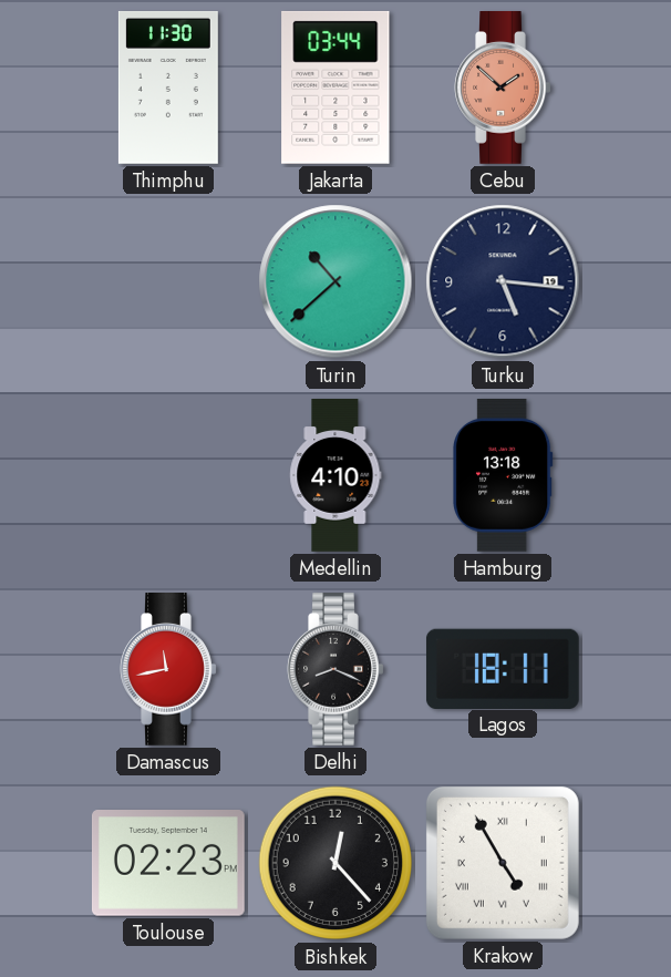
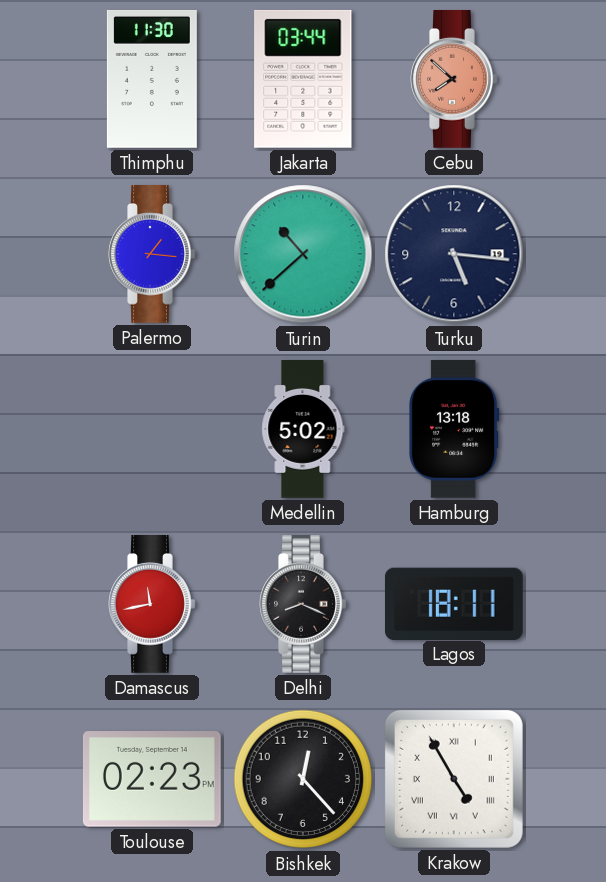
Cebu: 1:52 -> 7:52
Palermo: none -> 1:16
Medellin: 4:10 -> 5:02
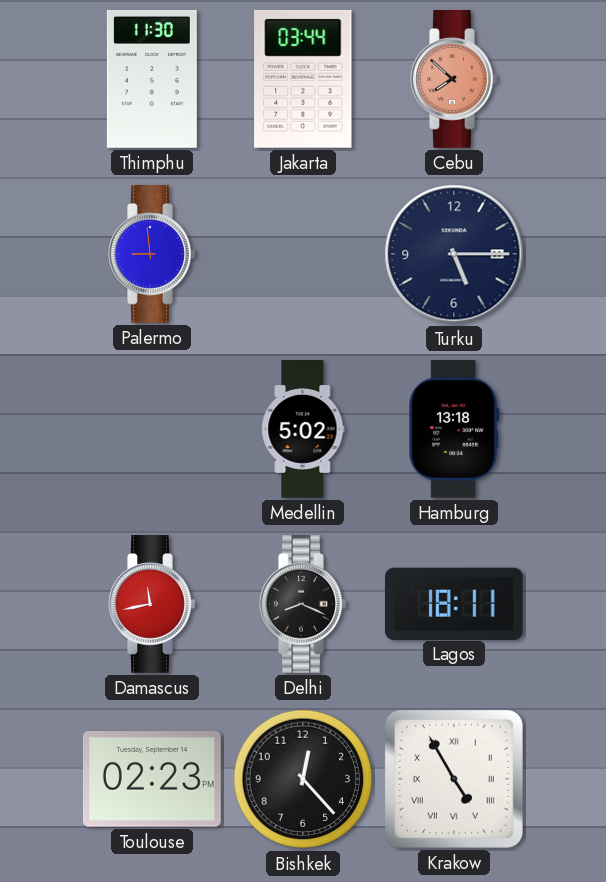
Palermo: 1:16 -> 8:59
Turin: 10:38 -> none
Turku: 5:16 -> 5:15
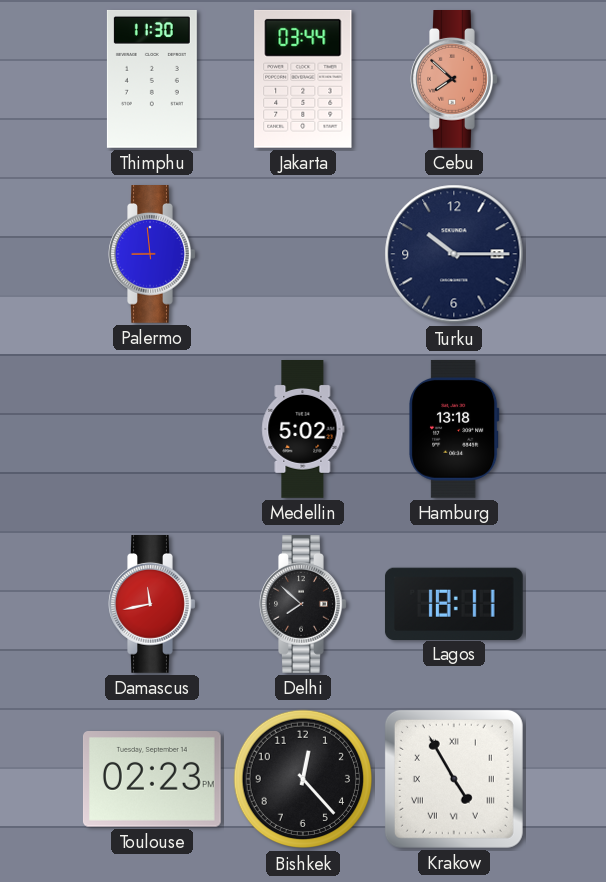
Turku: 5:15 -> 10:15
Delhi: 8:19 -> 7:52
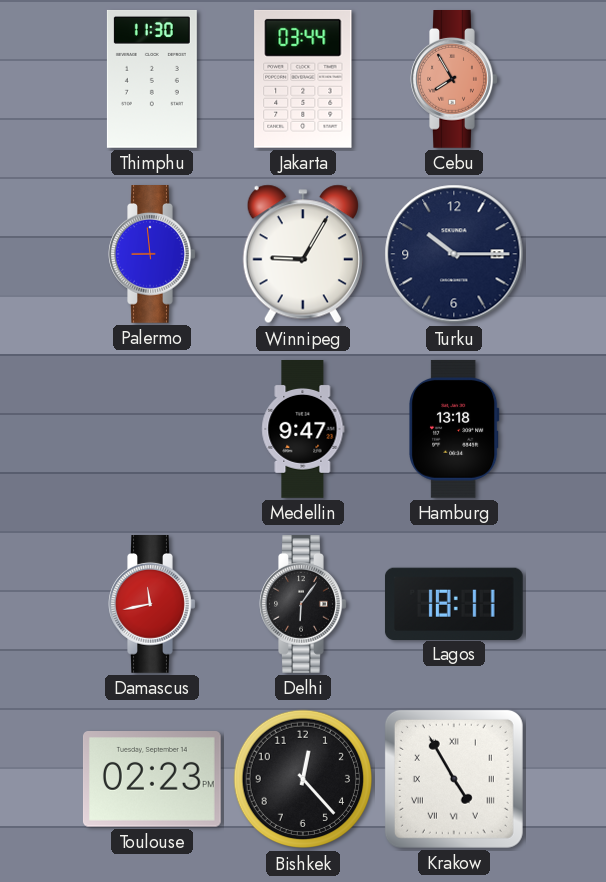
Cebu: 7:52 -> 7:55
Winnipeg: none -> 9:05
Medellin: 5:02 -> 9:47
Delhi: 7:52 -> 6:06
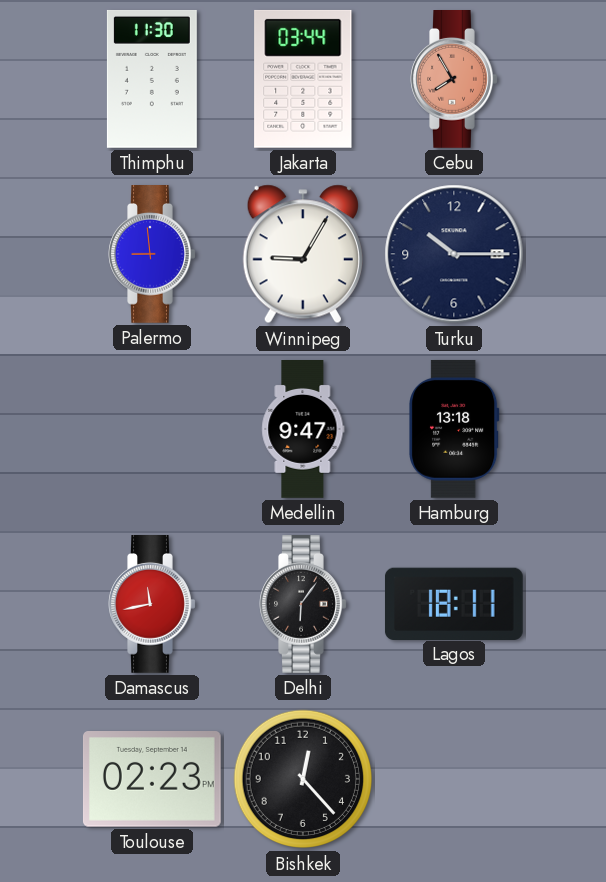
Krakow: 4:55 -> none
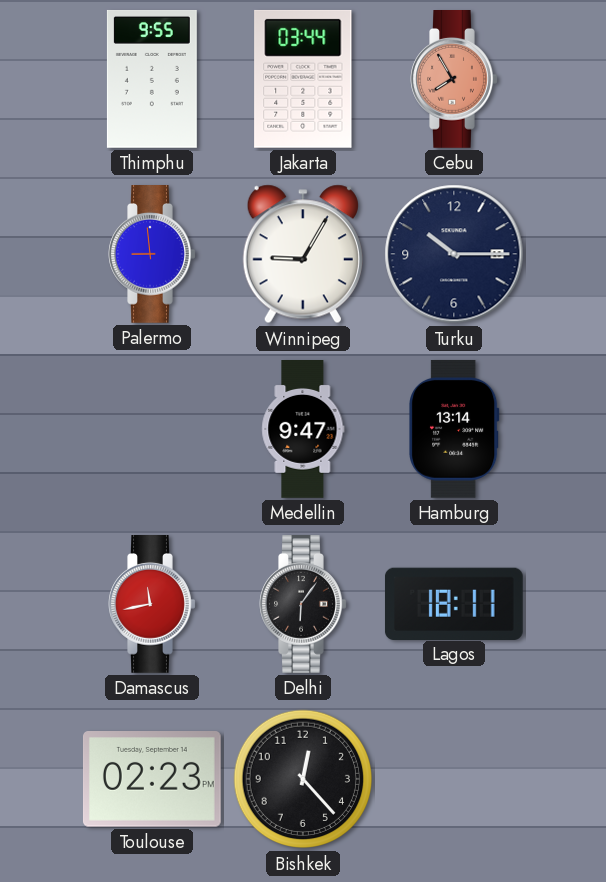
Thimphu: 11:30 -> 9:55
Hamburg: 13:18 -> 13:14
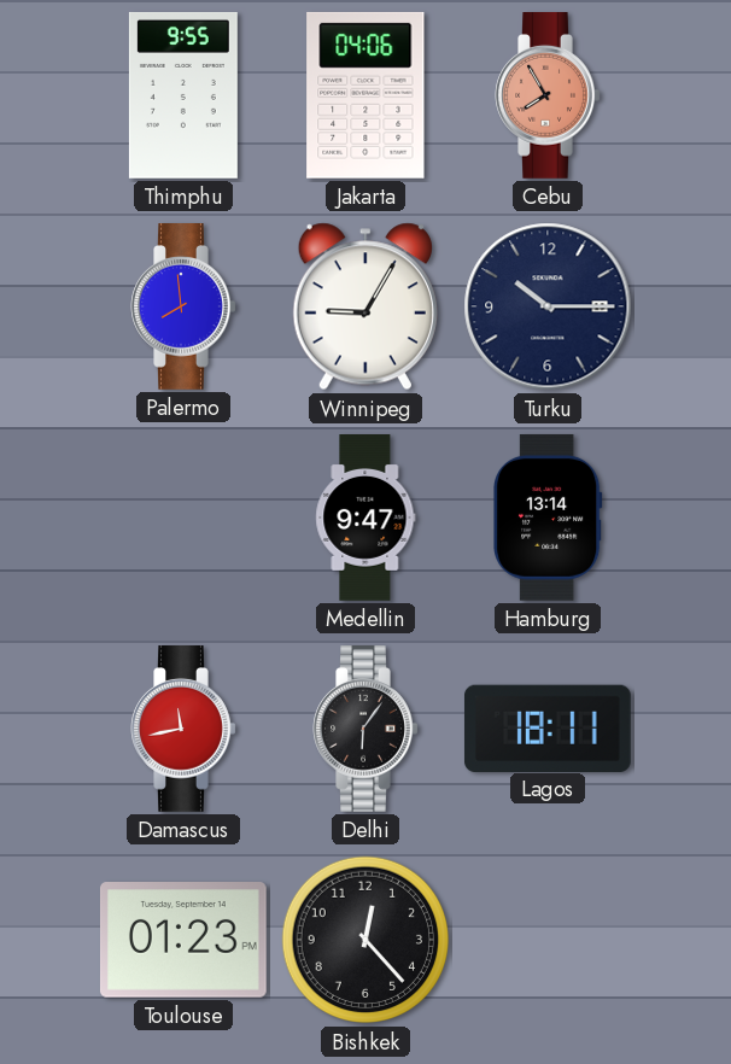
Jakarta: 03:44 -> 04:06
Palermo: 8:59 -> 7:59
Toulouse: 02:23 -> 01:23
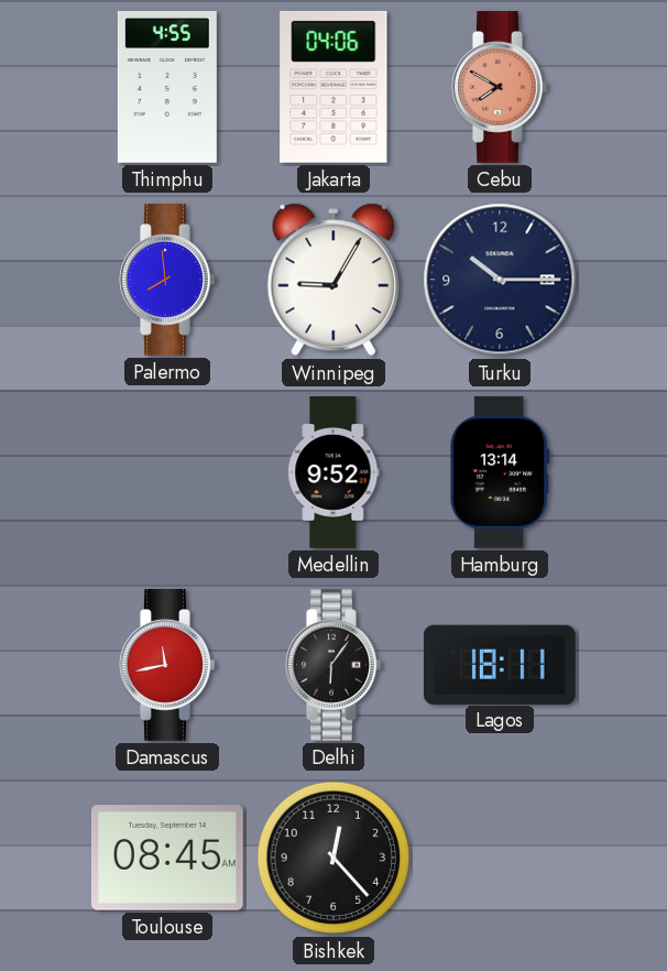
Thimphu: 9:55 -> 4:55
Cebu: 7:55 -> 7:50
Medellin: 9:47 -> 9:52
Toulouse: 01:23 -> 08:45
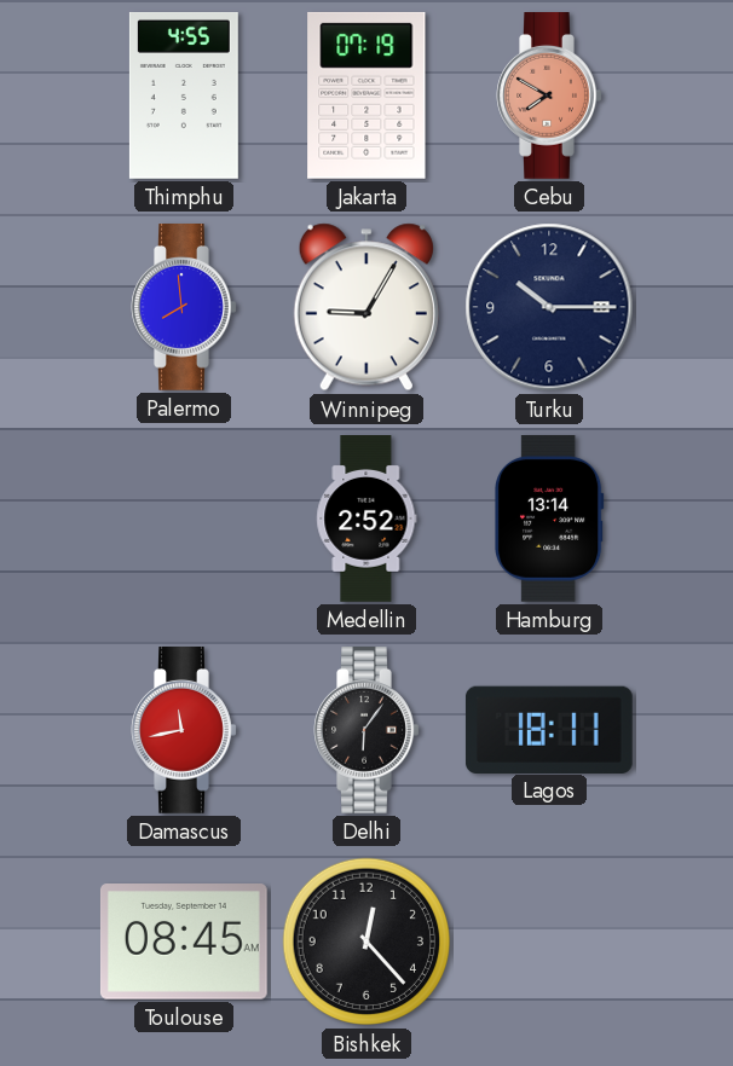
Jakarta: 04:06 -> 07:19
Medellin: 9:52 -> 2:52
